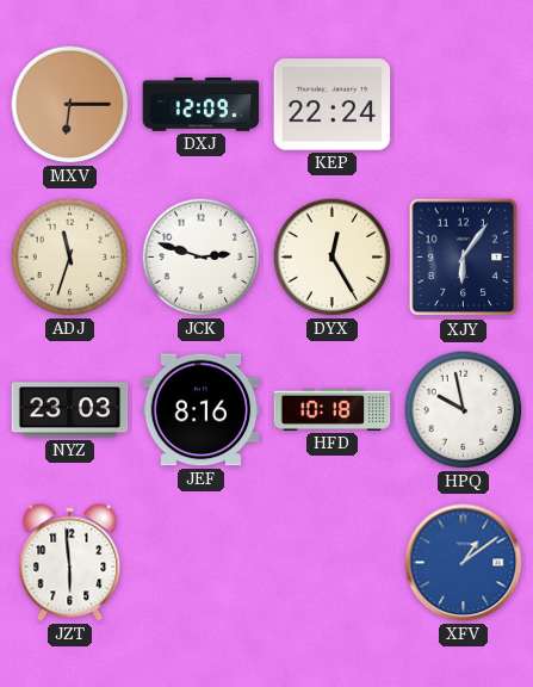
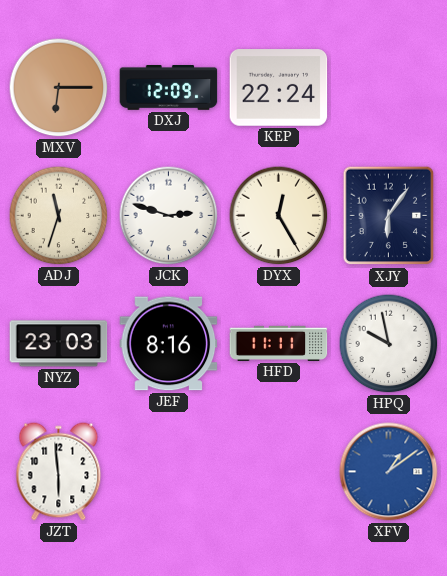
HFD: 10:18 -> 11:11
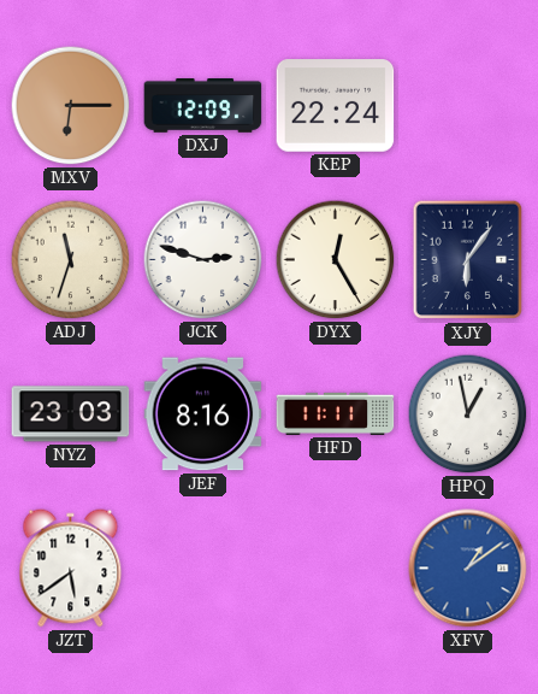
HPQ: 9:58 -> 12:58
JZT: 5:59 -> 5:39
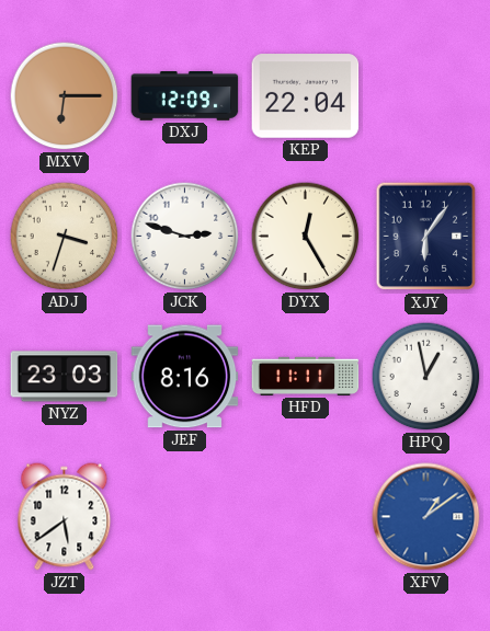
KEP: 22:24 -> 22:04
ADJ: 11:33 -> 3:33
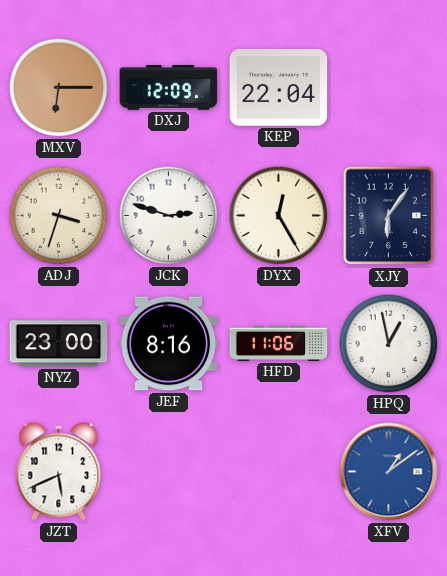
NYZ: 23:03 -> 23:00
HFD: 11:11 -> 11:06
JZT: 5:39 -> 5:41
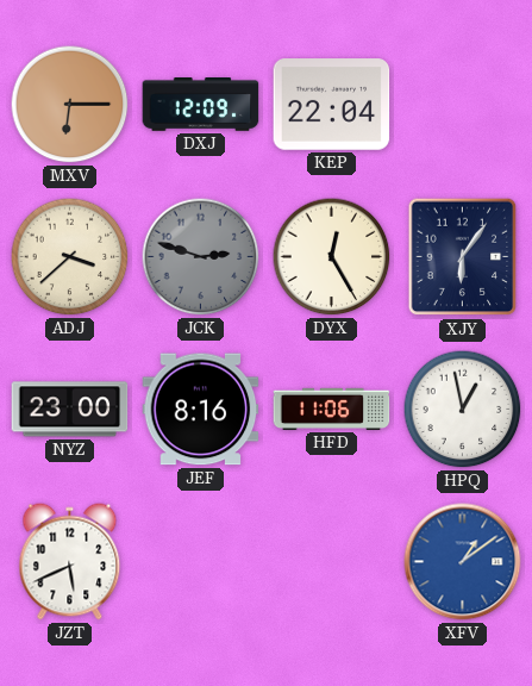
ADJ: 3:33 -> 3:38
JCK dial: white -> grey
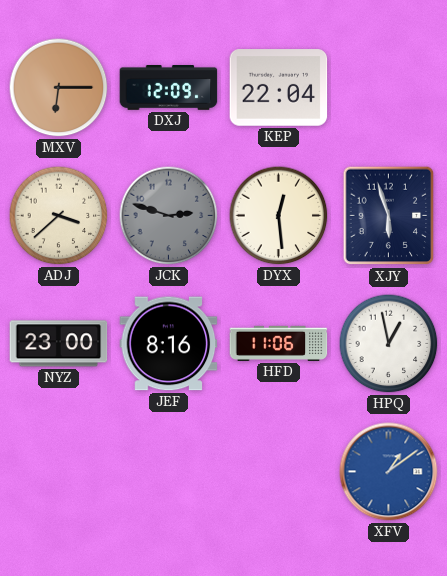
DYX: 12:25 -> 12:29
XJY: 6:06 -> 5:57
JZT: 5:41 -> none
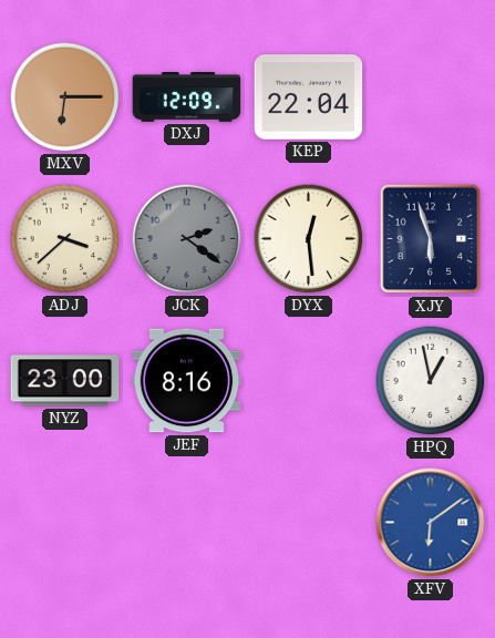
JCK: 2:48 -> 2:21
HFD: 11:06 -> none
XFV: 1:09 -> 6:09
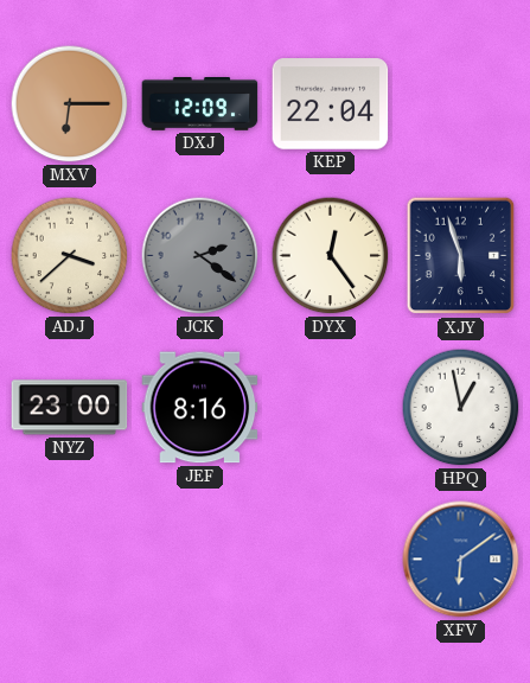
DYX: 12:29 -> 12:24
